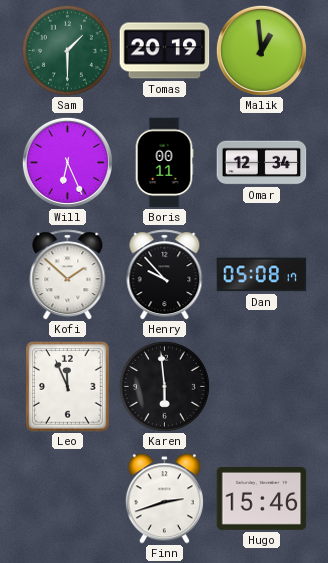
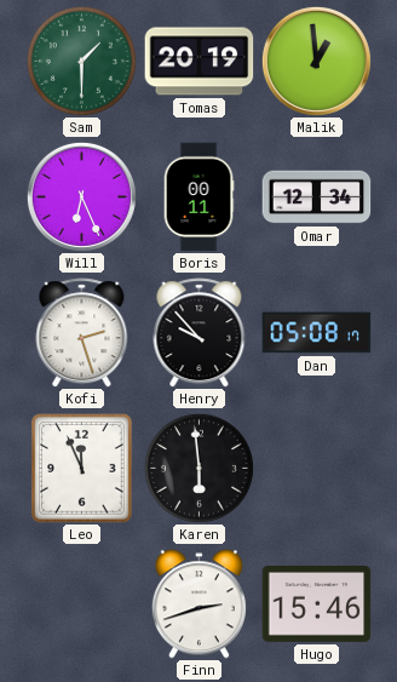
Kofi: 1:52 -> 2:27
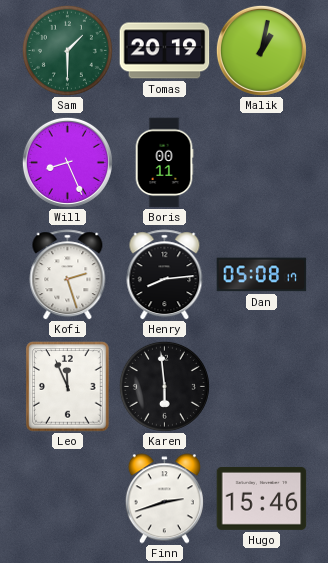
Malik: 12:59 -> 1:02
Will: 6:26 -> 8:26
Omar: 12:34 -> none
Henry: 9:53 -> 8:14
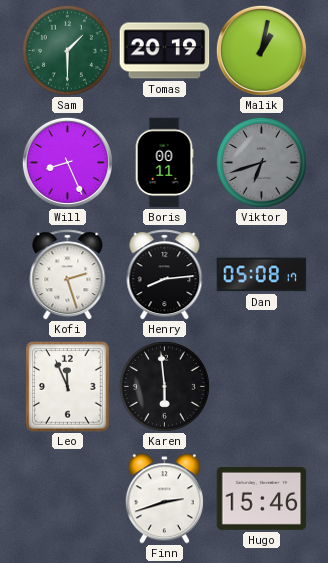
Viktor: none -> 6:42
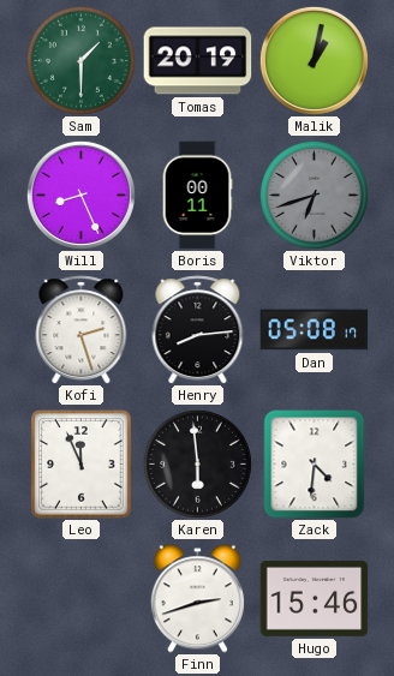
Zack: none -> 4:31
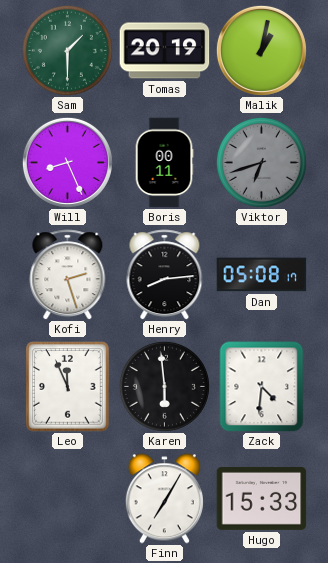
Finn: 2:42 -> 7:05
Hugo: 15:46 -> 15:33
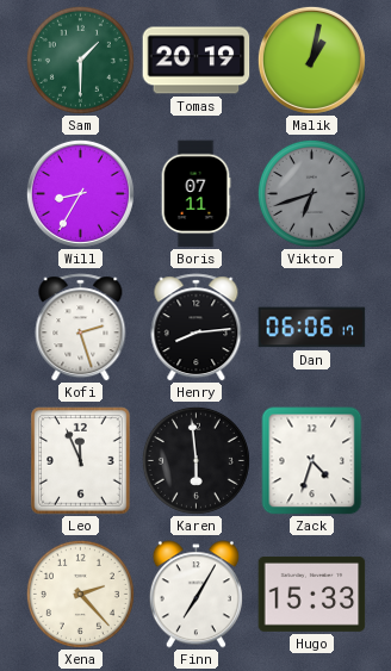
Will: 8:26 -> 8:35
Boris: 00:11 -> 07:11
Dan: 05:08 -> 06:06
Zack: 4:31 -> 4:33
Xena: none -> 2:23
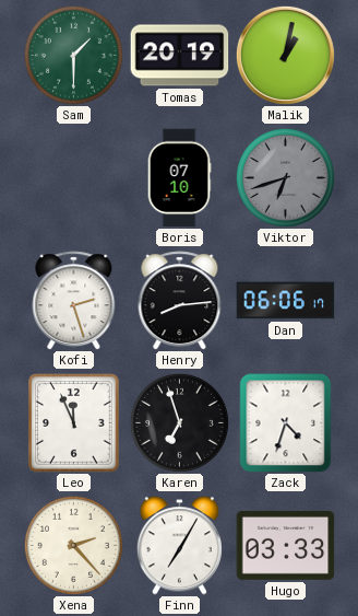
Will: 8:35 -> none
Boris: 07:11 -> 07:10
Karen: 5:59 -> 6:57
Hugo: 15:33 -> 03:33
